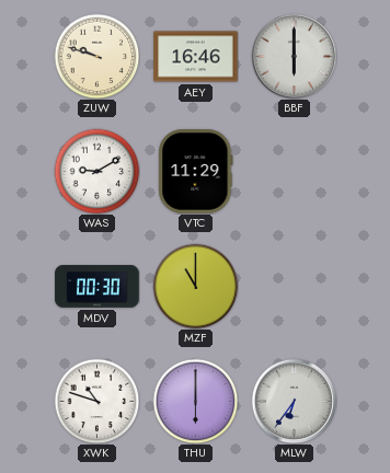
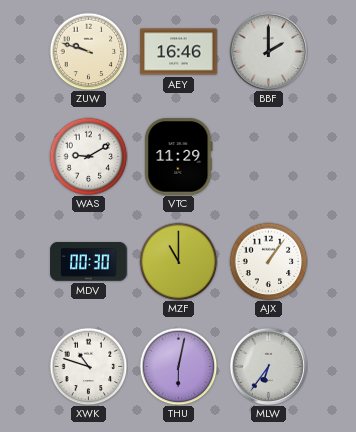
BBF: 6:00 -> 2:00
AJX: none -> 1:06
THU: 6:00 -> 6:02
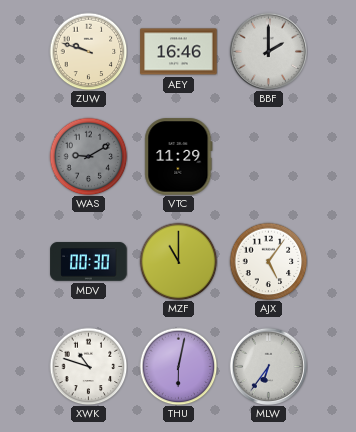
WAS dial: white -> grey
AJX: 1:06 -> 5:06
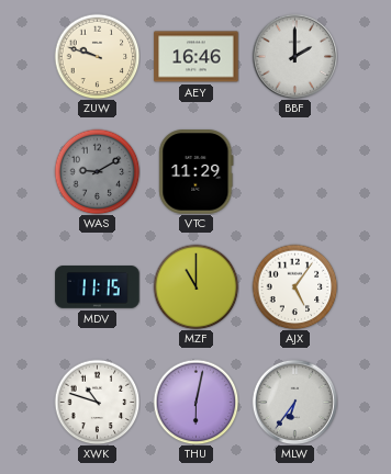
MDV: 00:30 -> 11:15
